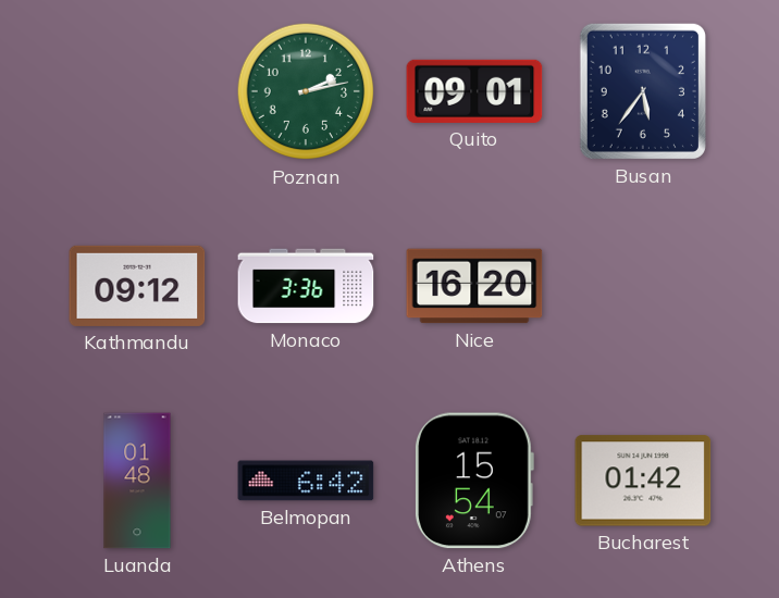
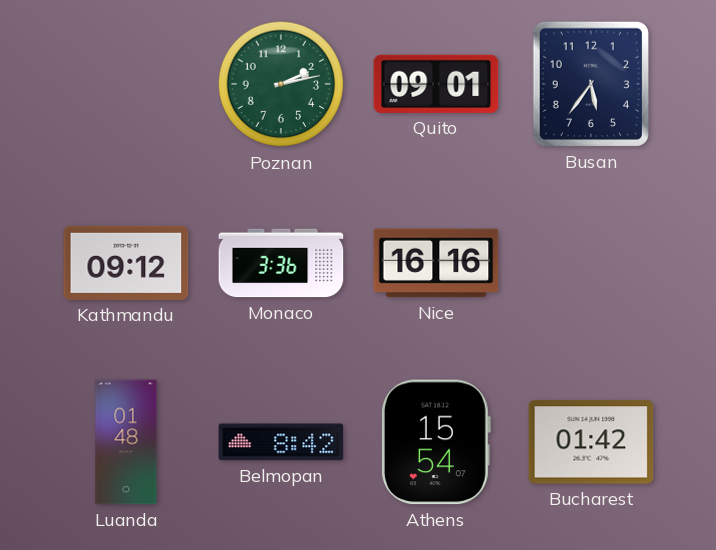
Nice: 16:20 -> 16:16
Belmopan: 6:42 -> 8:42
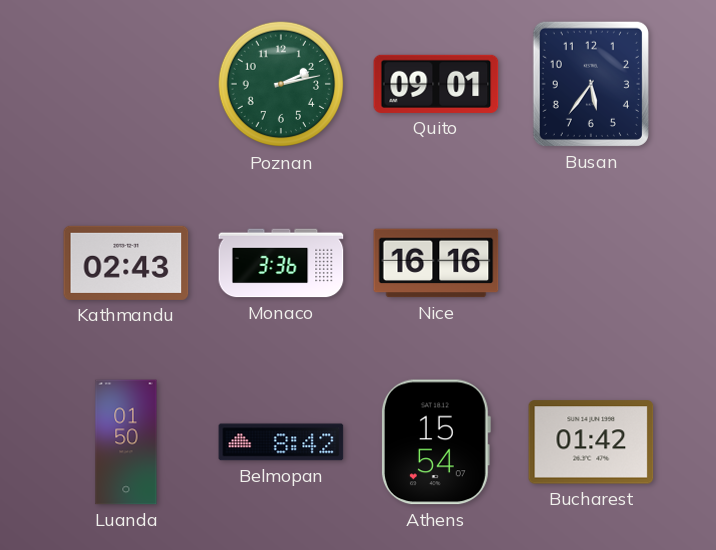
Kathmandu: 09:12 -> 02:43
Luanda: 01:48 -> 01:50
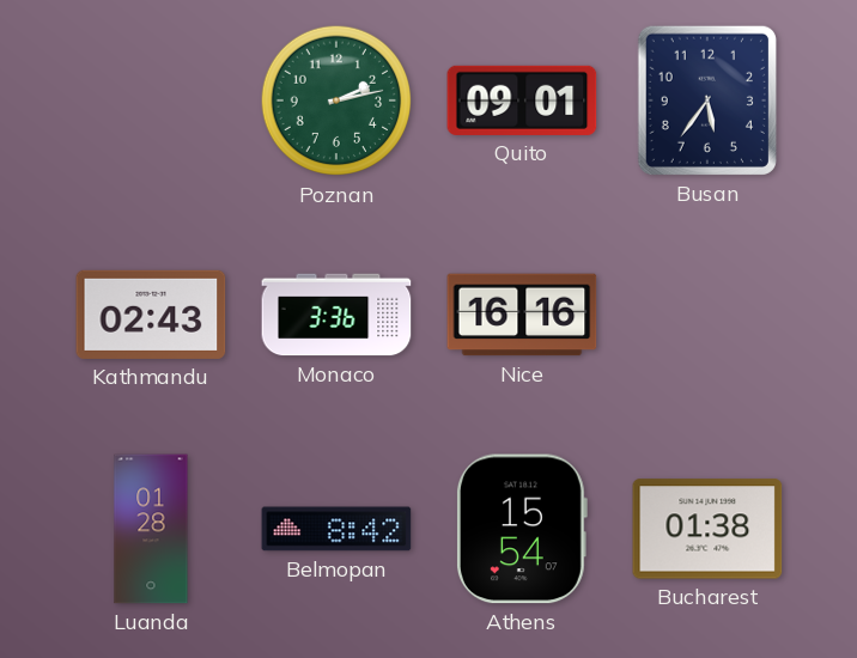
Luanda: 01:50 -> 01:28
Bucharest: 01:42 -> 01:38
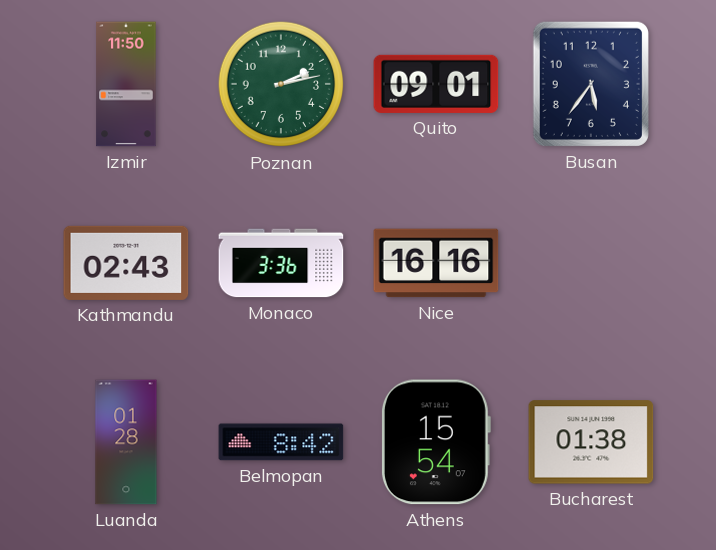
Izmir: none -> 11:50
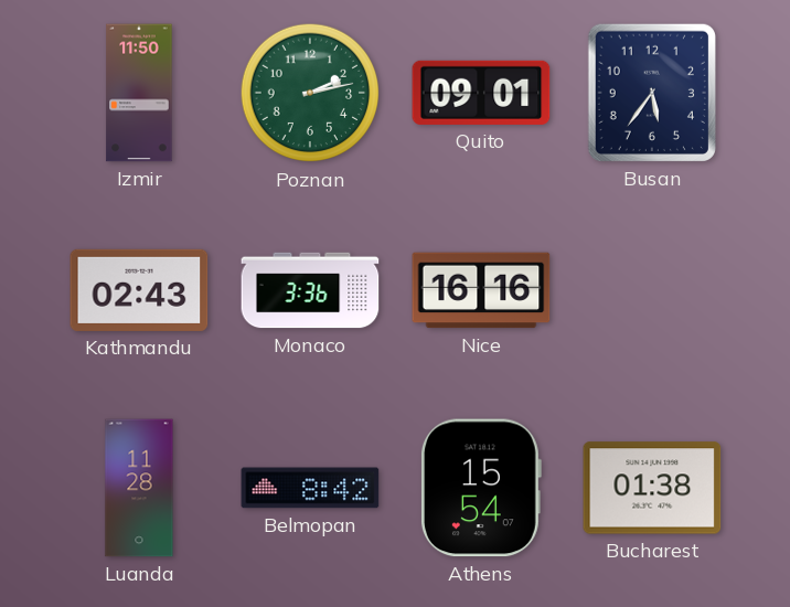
Luanda: 01:28 -> 11:28
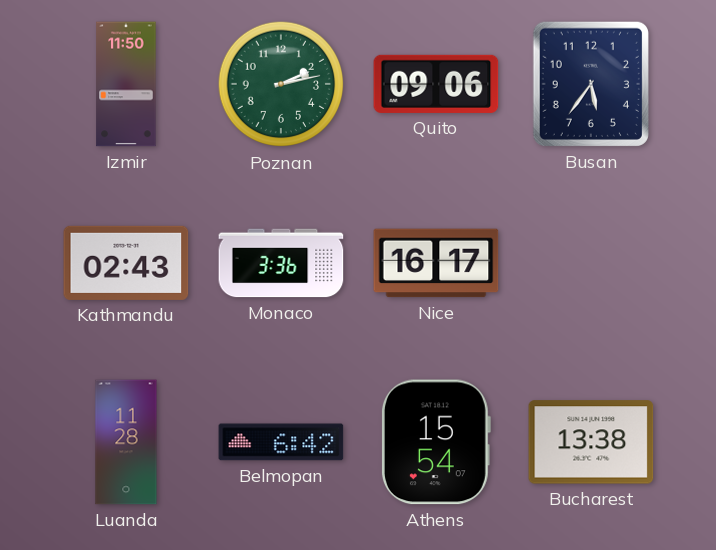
Quito: 09:01 -> 09:06
Nice: 16:16 -> 16:17
Belmopan: 8:42 -> 6:42
Bucharest: 01:38 -> 13:38
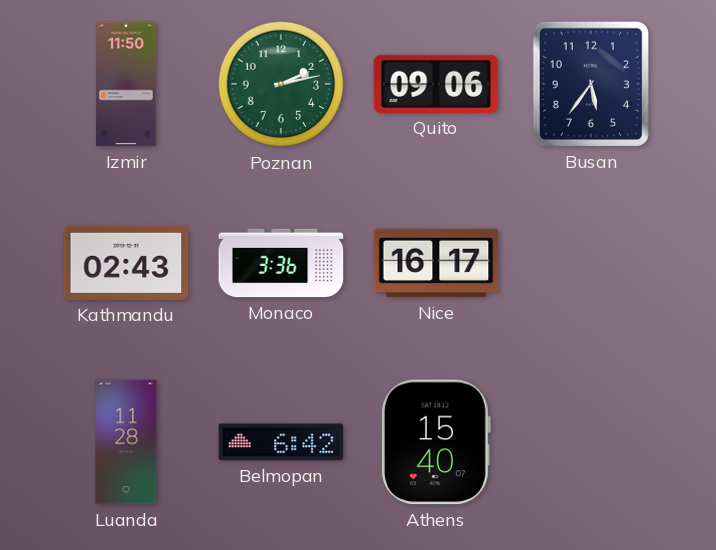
Athens: 15:54 -> 15:40
Bucharest: 13:38 -> none
